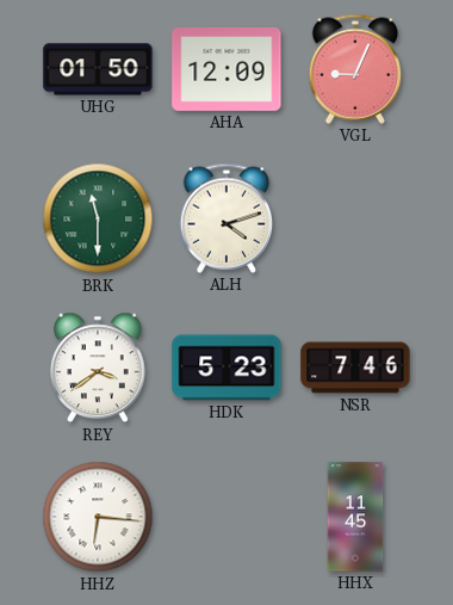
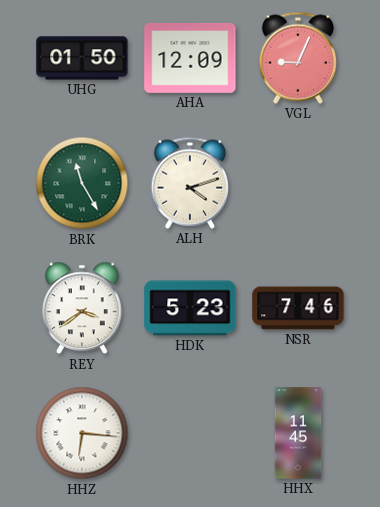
BRK: 11:30 -> 11:25
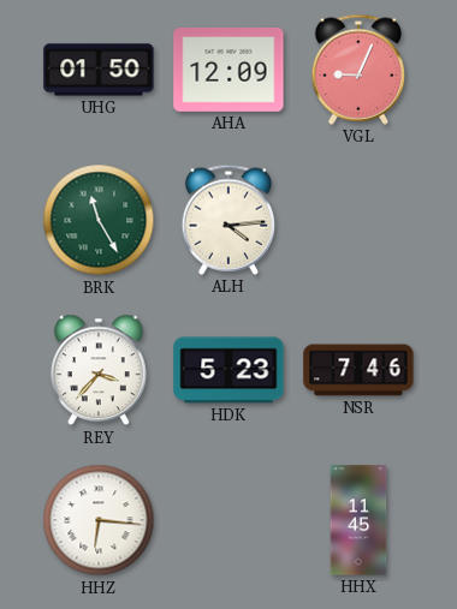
ALH: 4:12 -> 4:14
REY: 3:39 -> 3:37
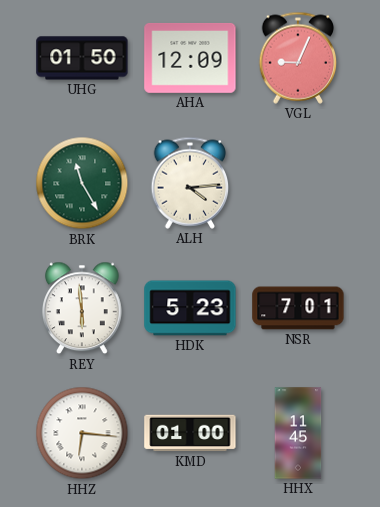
REY: 3:37 -> 5:59
NSR: 7:46 -> 7:01
KMD: none -> 01:00
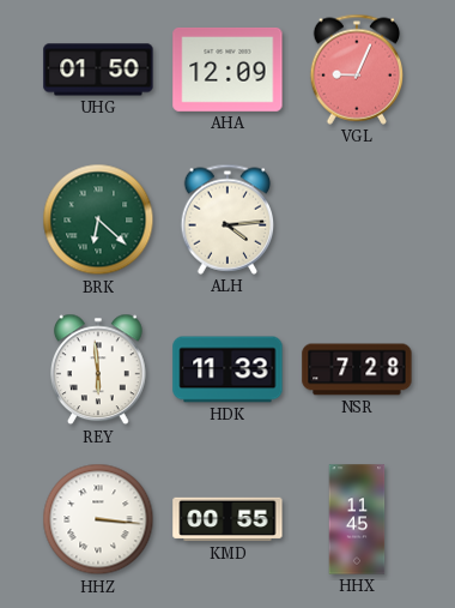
BRK: 11:25 -> 6:22
HDK: 5:23 -> 11:33
NSR: 7:01 -> 7:28
HHZ: 6:16 -> 3:16
KMD: 01:00 -> 00:55
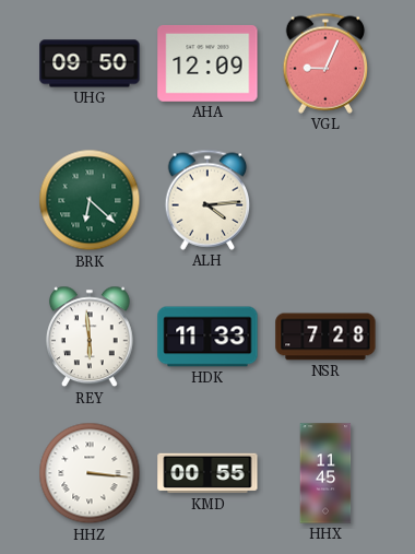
UHG: 01:50 -> 09:50
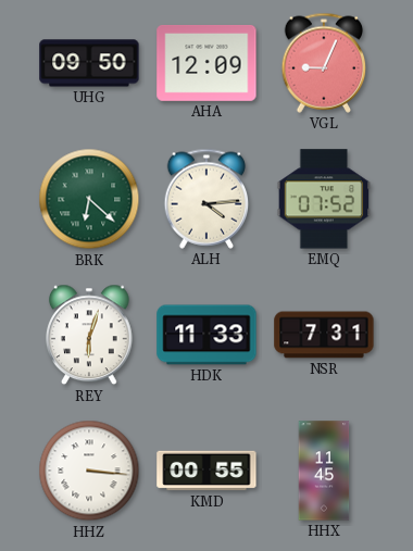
EMQ: none -> 07:52
REY: 5:59 -> 6:03
NSR: 7:28 -> 7:31
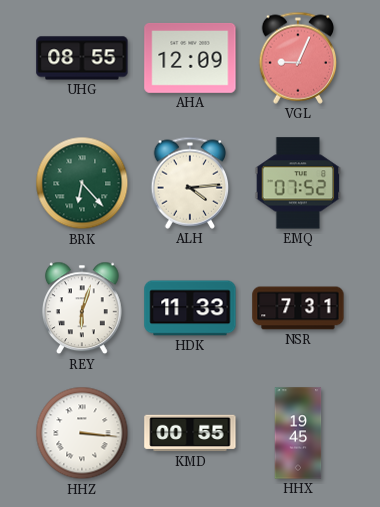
UHG: 09:50 -> 08:55
BRK: 6:22 -> 6:23
HHX: 11:45 -> 19:45
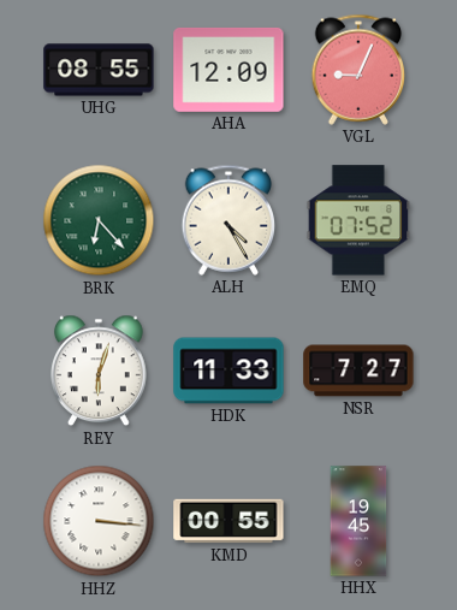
ALH: 4:14 -> 4:25
NSR: 7:31 -> 7:27
